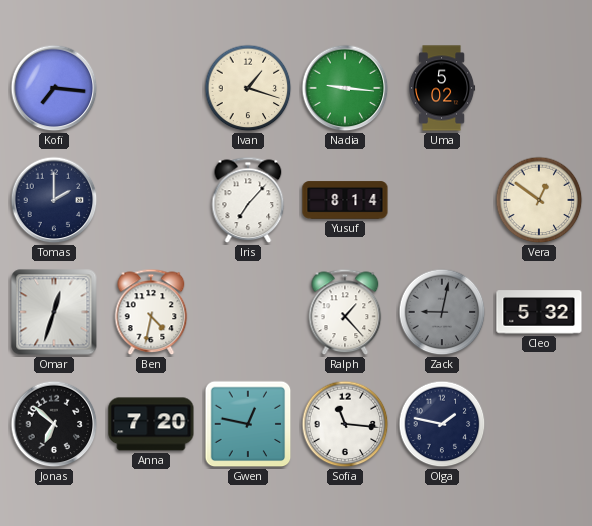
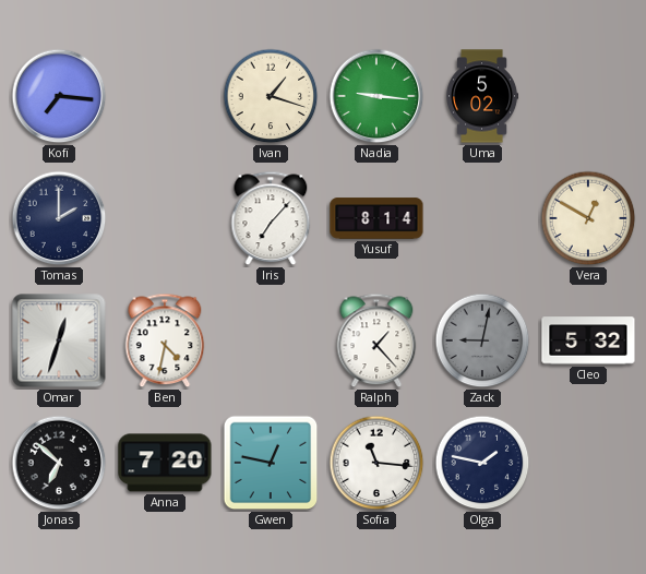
Vera: 12:51 -> 12:50
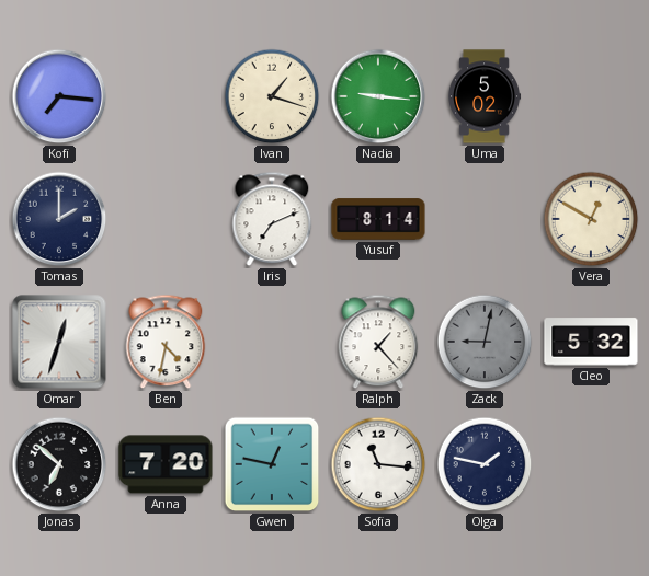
Iris: 7:07 -> 7:11
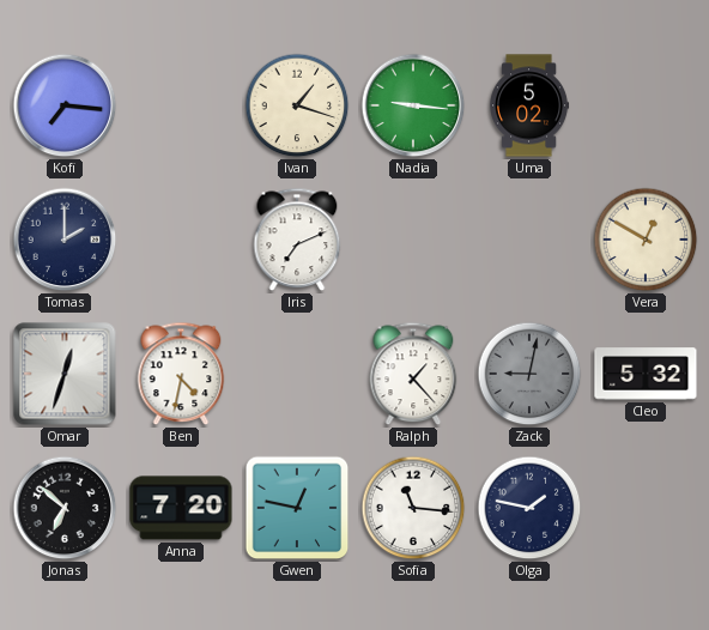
Yusuf: 8:14 -> none
